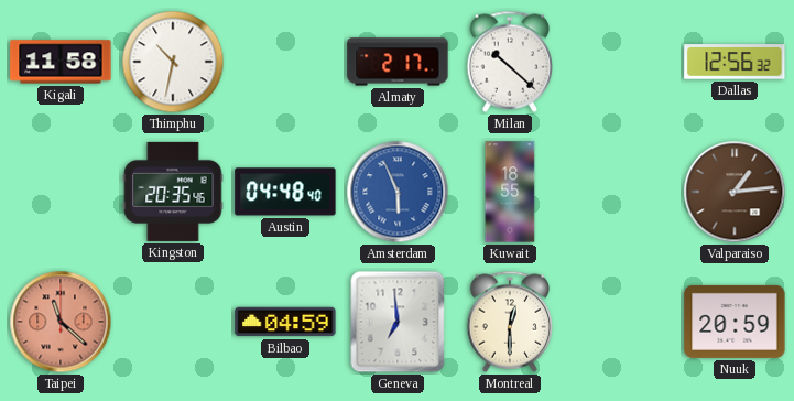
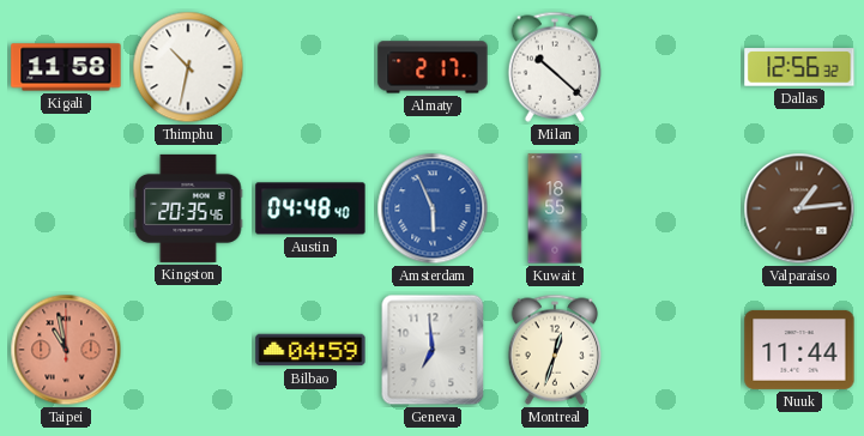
Taipei: 11:22 -> 10:58
Montreal: 12:30 -> 12:33
Nuuk: 20:59 -> 11:44
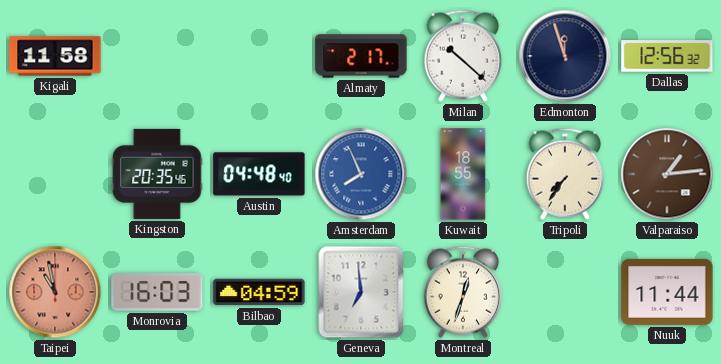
Thimphu: 10:32 -> none
Edmonton: none -> 11:57
Amsterdam: 5:56 -> 7:56
Tripoli: none -> 7:36
Monrovia: none -> 16:03
